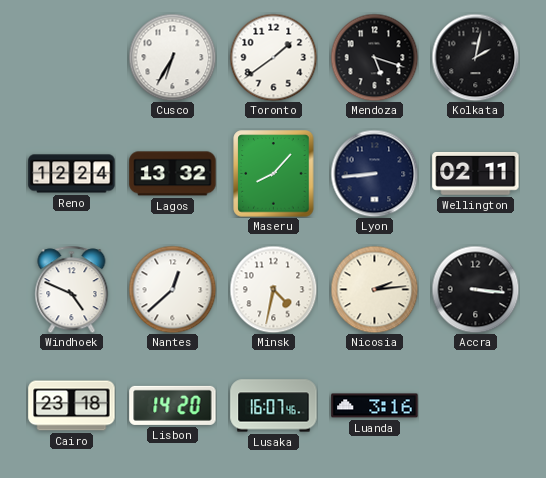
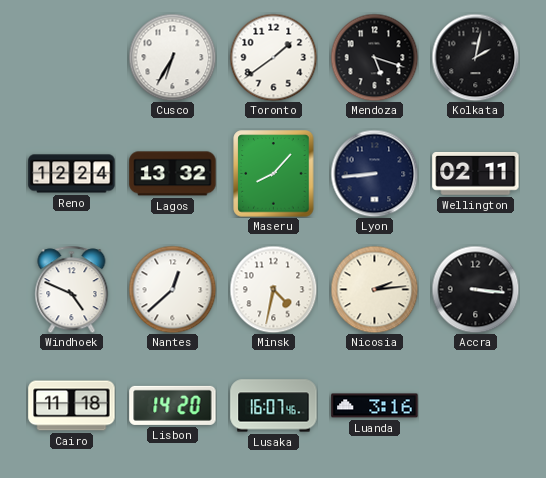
Cairo: 23:18 -> 11:18
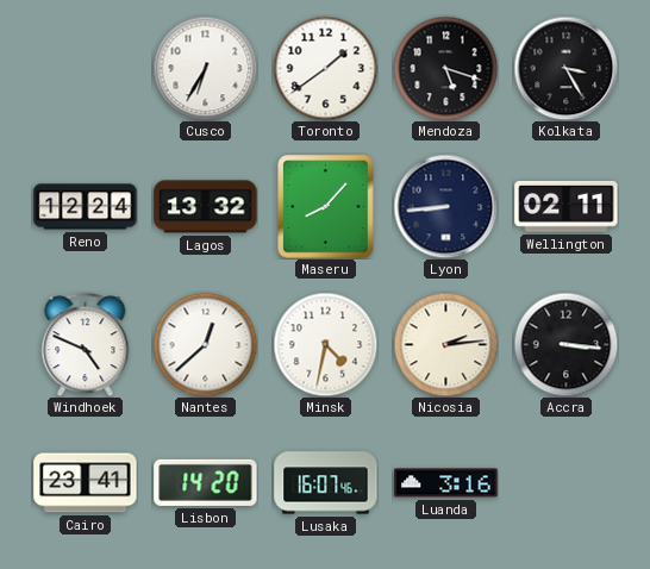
Kolkata: 2:02 -> 3:25
Cairo: 11:18 -> 23:41
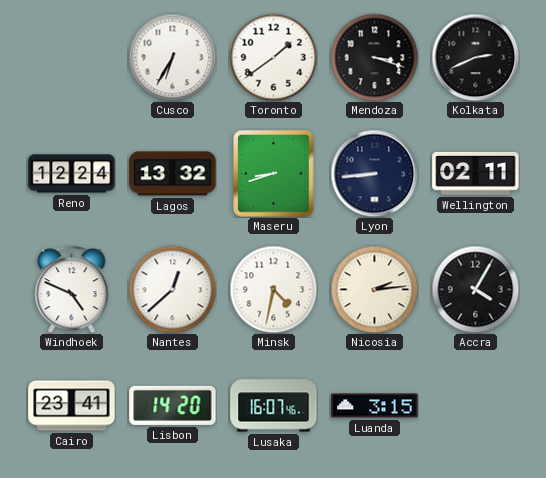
Mendoza: 5:18 -> 3:18
Kolkata: 3:25 -> 2:41
Maseru: 8:07 -> 8:42
Accra: 3:16 -> 4:05
Luanda: 3:16 -> 3:15
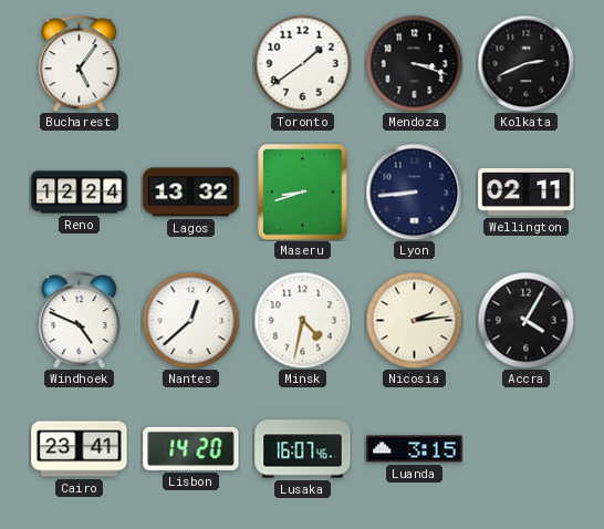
Bucharest: none -> 5:06
Cusco: 6:35 -> none
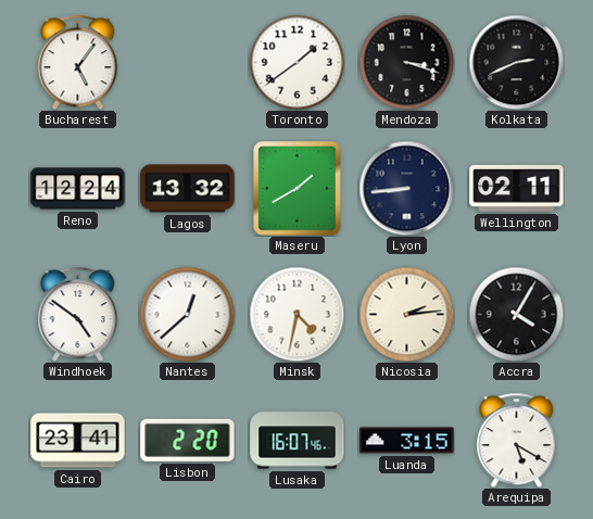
Maseru: 8:42 -> 1:40
Windhoek: 4:49 -> 4:51
Lisbon: 14:20 -> 2:20
Arequipa: none -> 5:20
